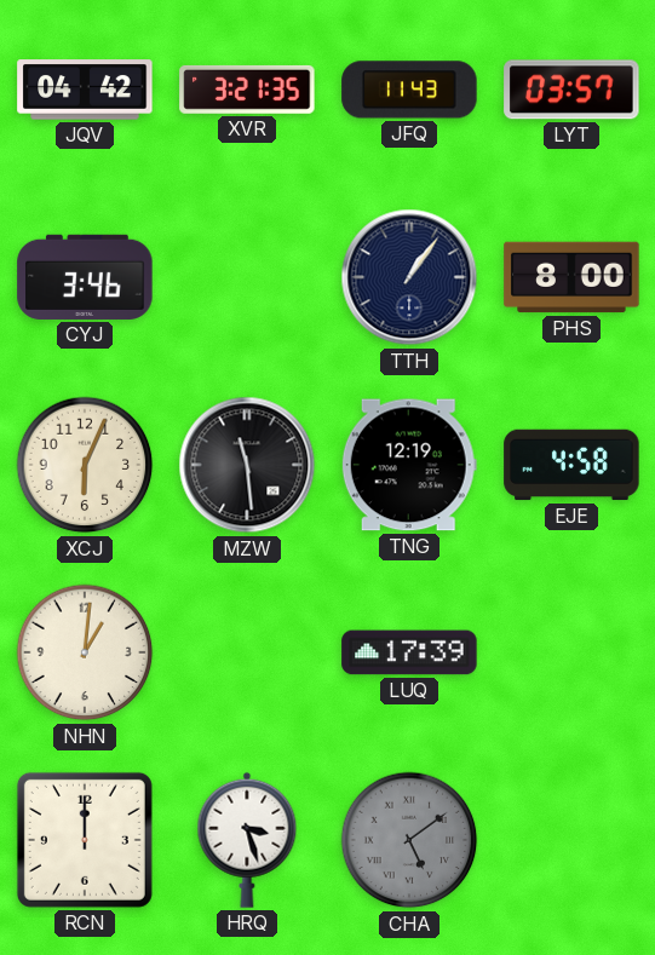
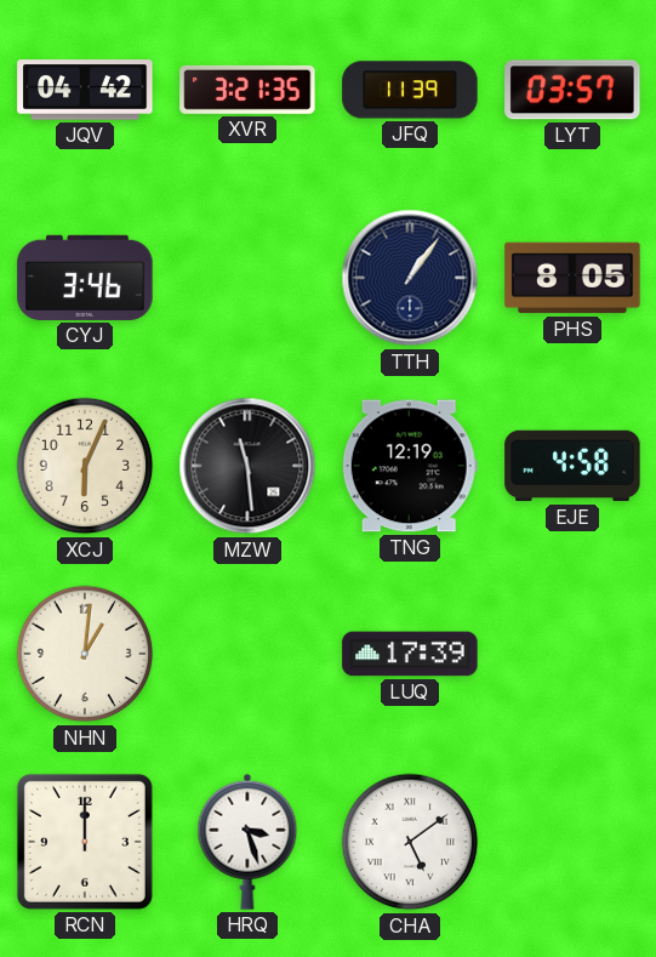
JFQ: 11:43 -> 11:39
PHS: 8:00 -> 8:05
CHA dial: grey -> white
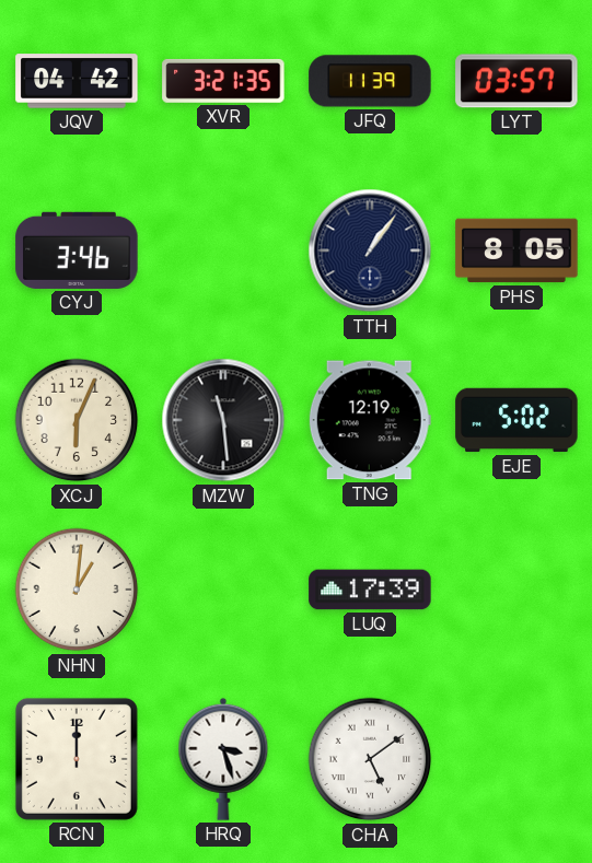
EJE: 4:58 -> 5:02
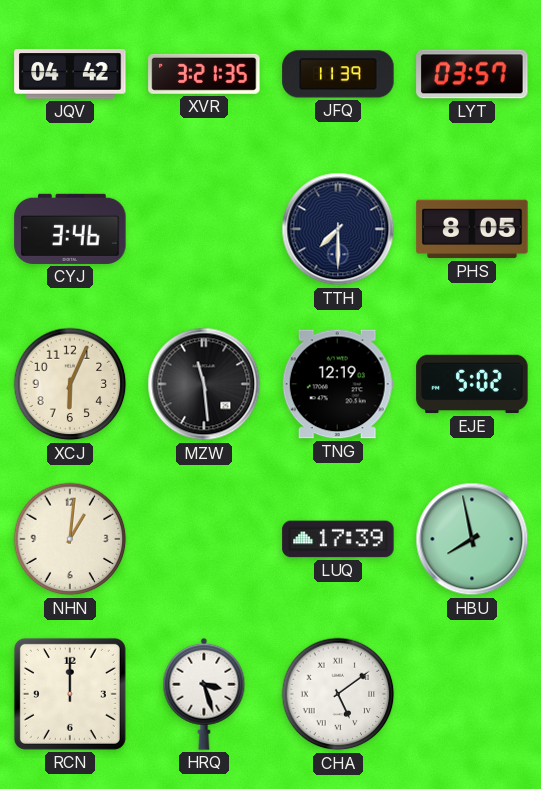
TTH: 1:06 -> 7:30
HBU: none -> 7:58
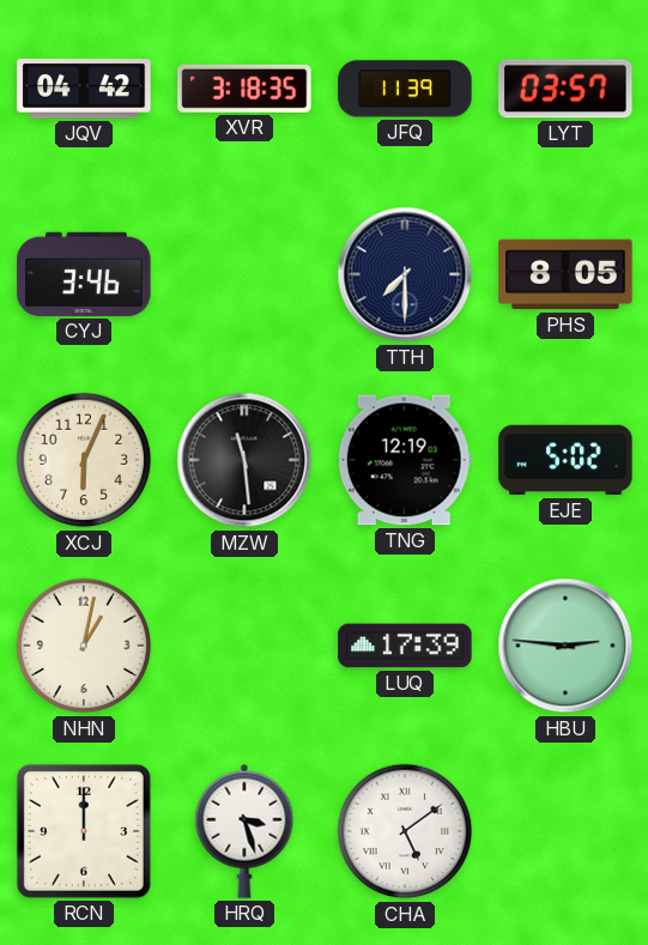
XVR: 3:21 -> 3:18
NHN: 1:01 -> 1:02
HBU: 7:58 -> 2:46
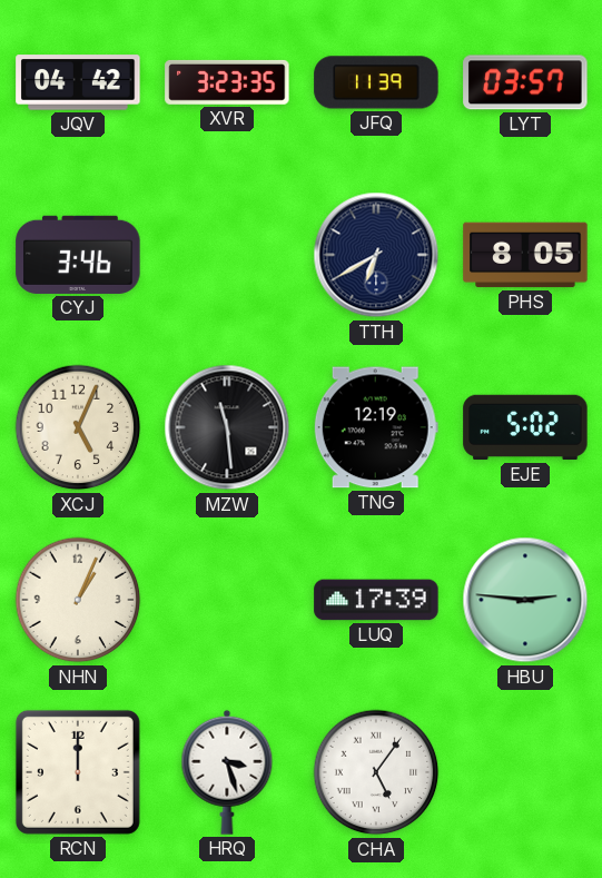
XVR: 3:18 -> 3:23
TTH: 7:30 -> 6:40
XCJ: 6:04 -> 5:04
NHN: 1:02 -> 1:04
CHA: 5:09 -> 5:06
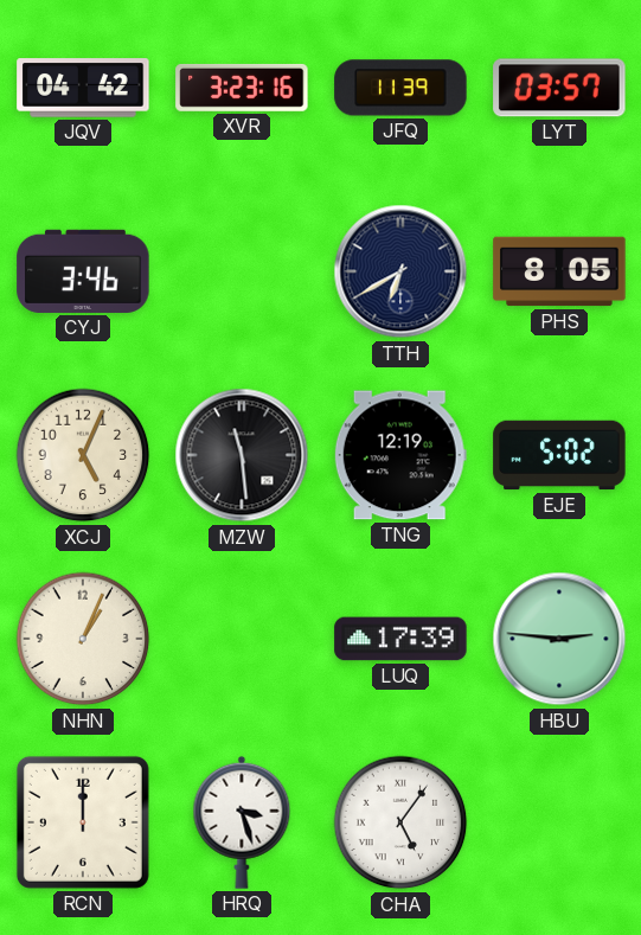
XVR: 3:23:35 -> 3:23:16
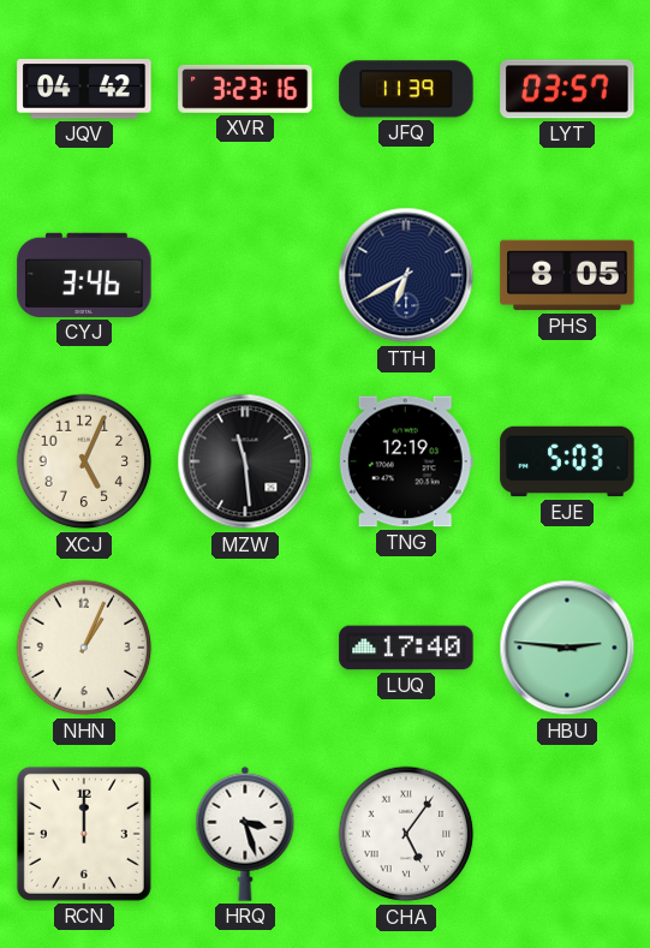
EJE: 5:02 -> 5:03
LUQ: 17:39 -> 17:40
